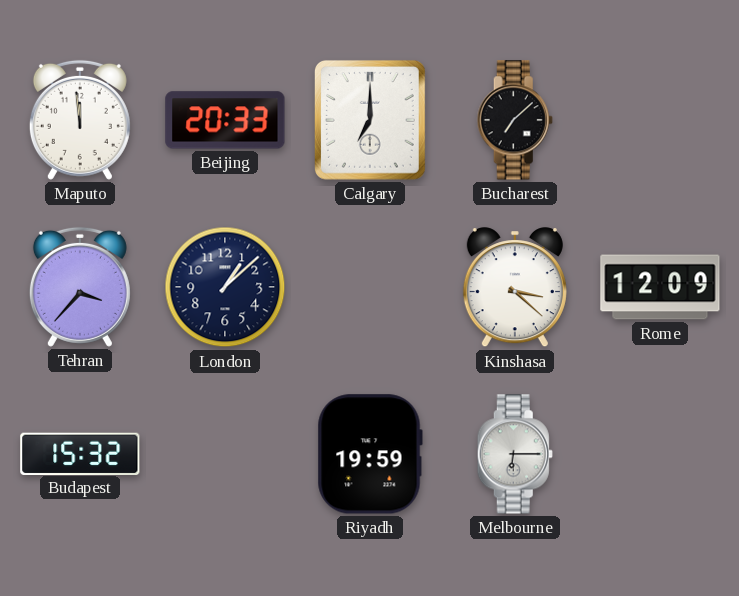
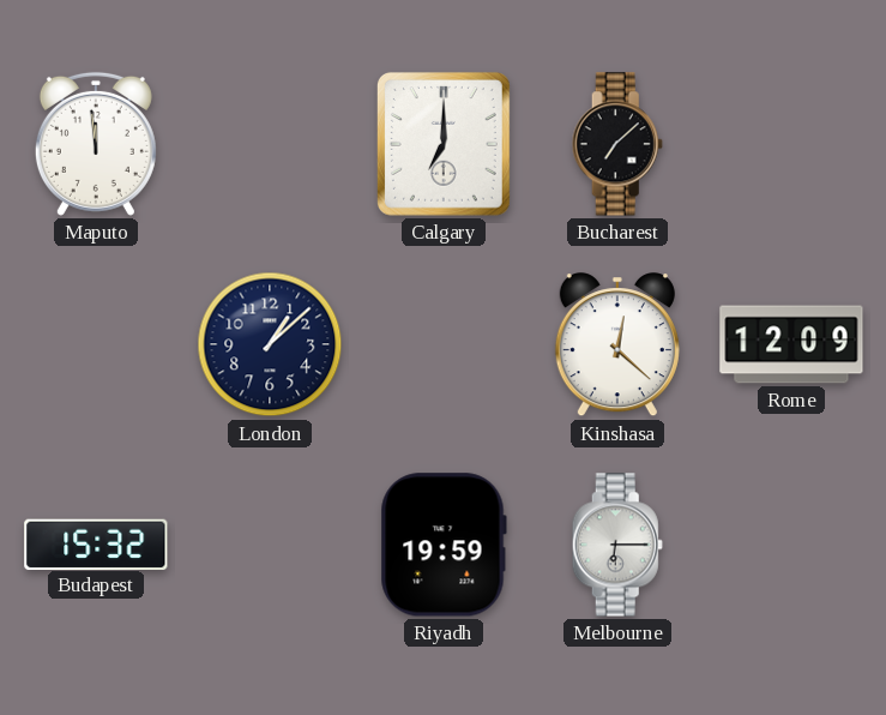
Beijing: 20:33 -> none
Tehran: 3:37 -> none
Kinshasa: 3:22 -> 12:22
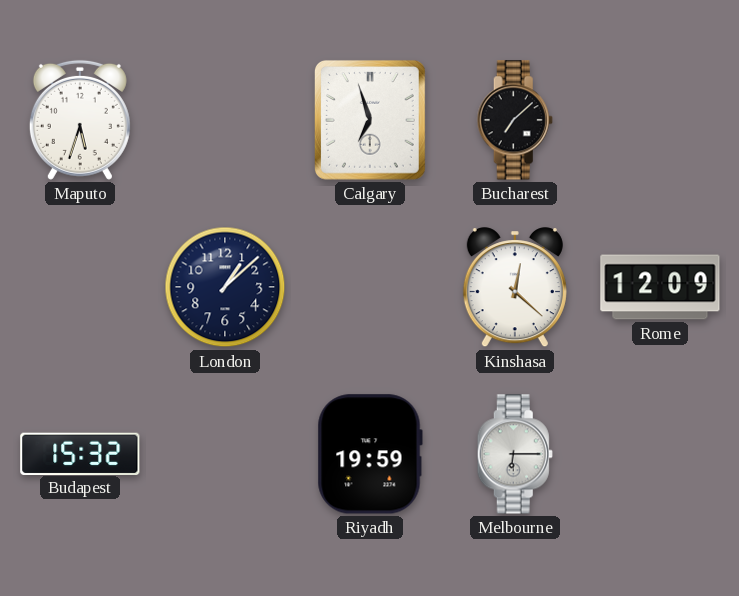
Maputo: 11:59 -> 5:33
Calgary: 7:00 -> 6:57
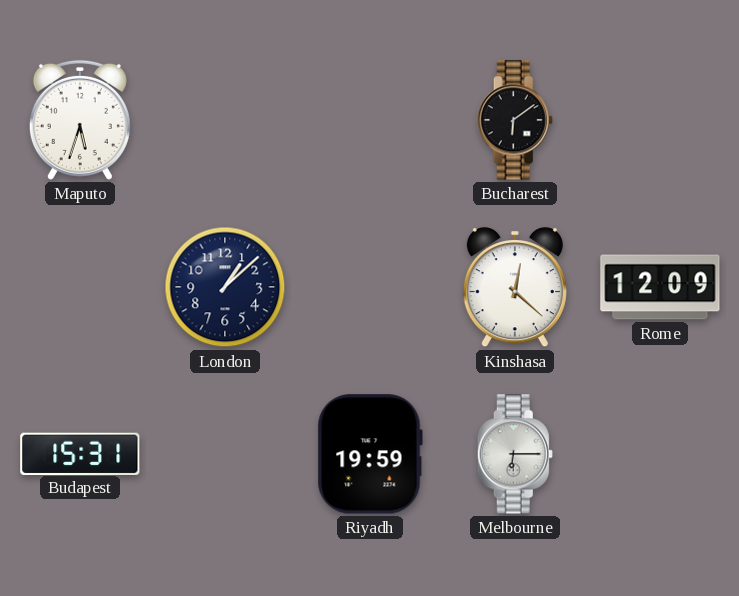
Calgary: 6:57 -> none
Bucharest: 7:08 -> 6:09
Budapest: 15:32 -> 15:31
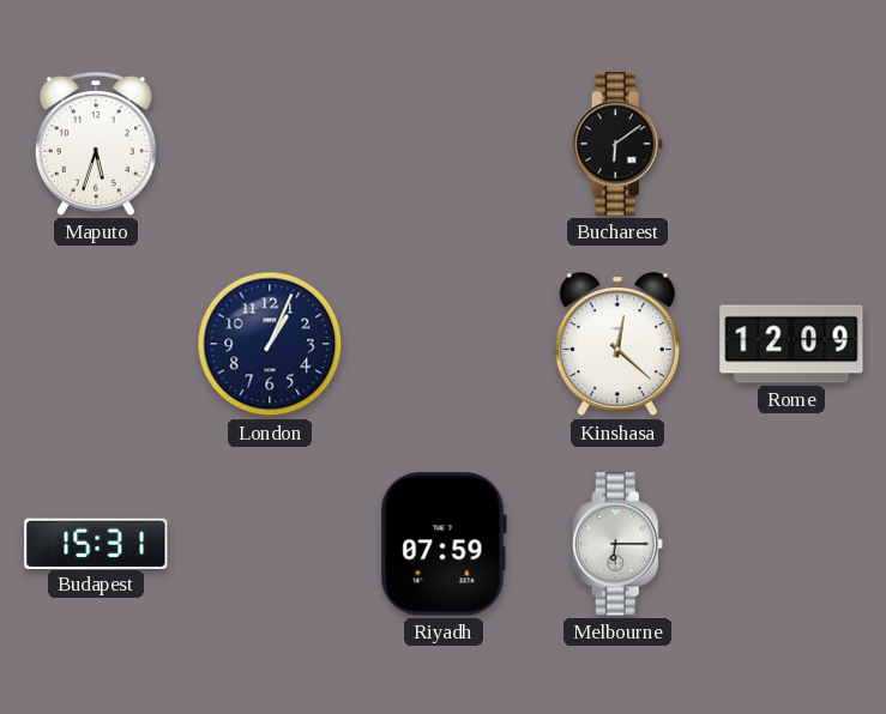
London: 1:08 -> 1:04
Riyadh: 19:59 -> 07:59
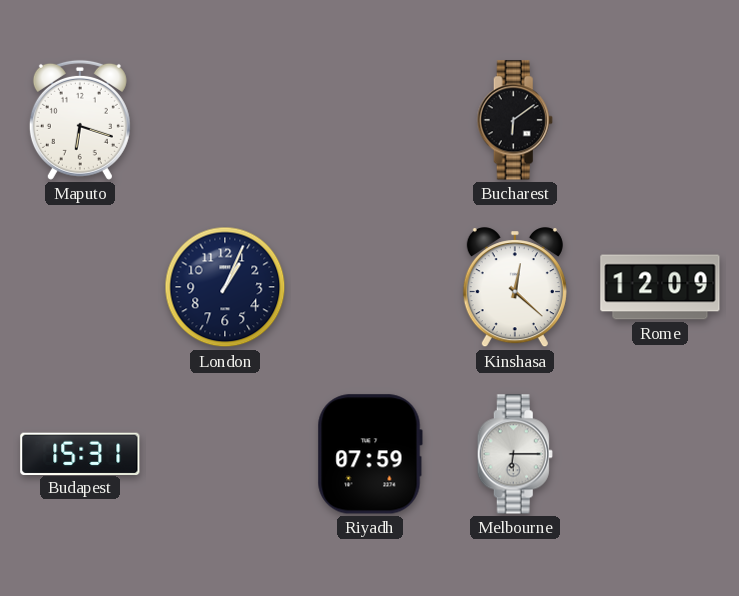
Maputo: 5:33 -> 6:18
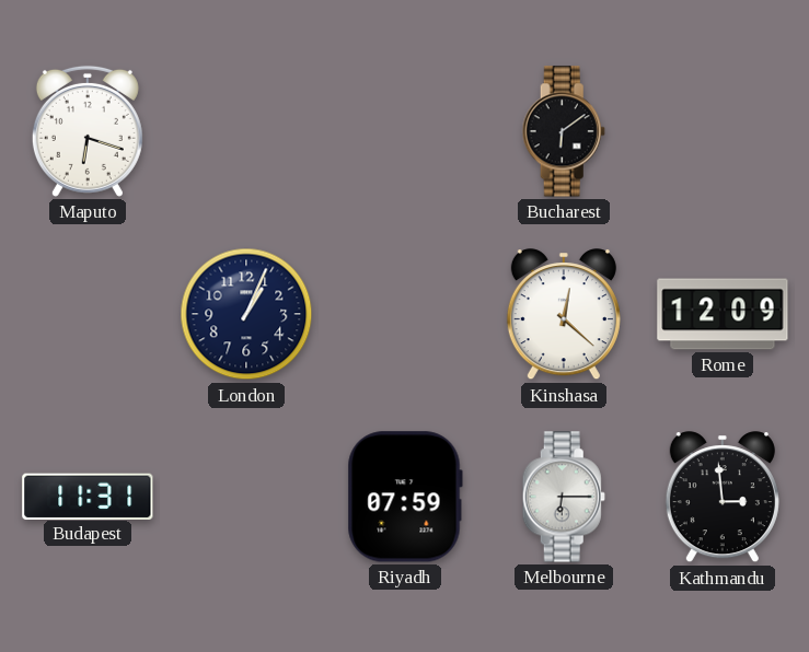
Budapest: 15:31 -> 11:31
Kathmandu: none -> 2:59
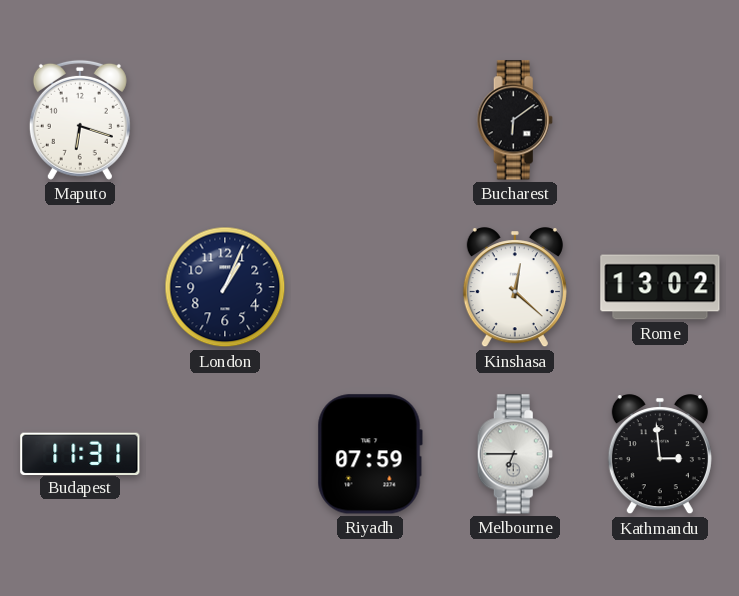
Rome: 12:09 -> 13:02
Melbourne: 6:15 -> 6:45
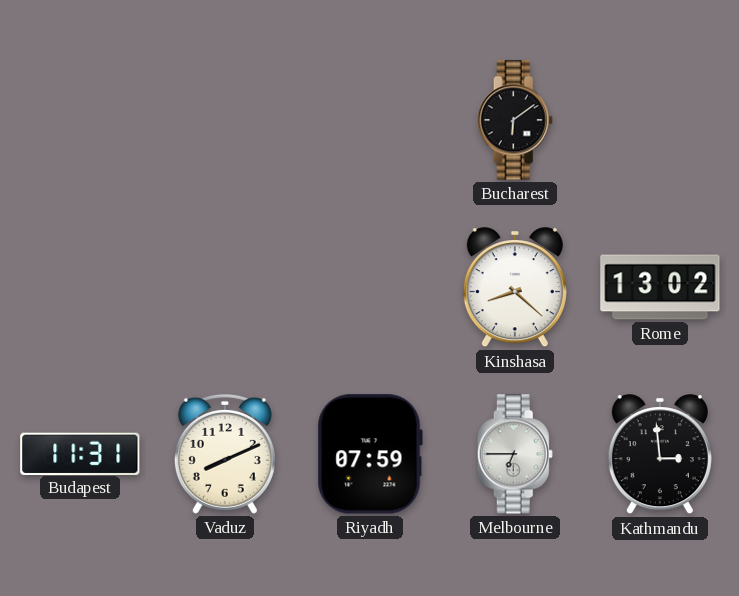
Maputo: 6:18 -> none
London: 1:04 -> none
Kinshasa: 12:22 -> 8:22
Vaduz: none -> 8:11
